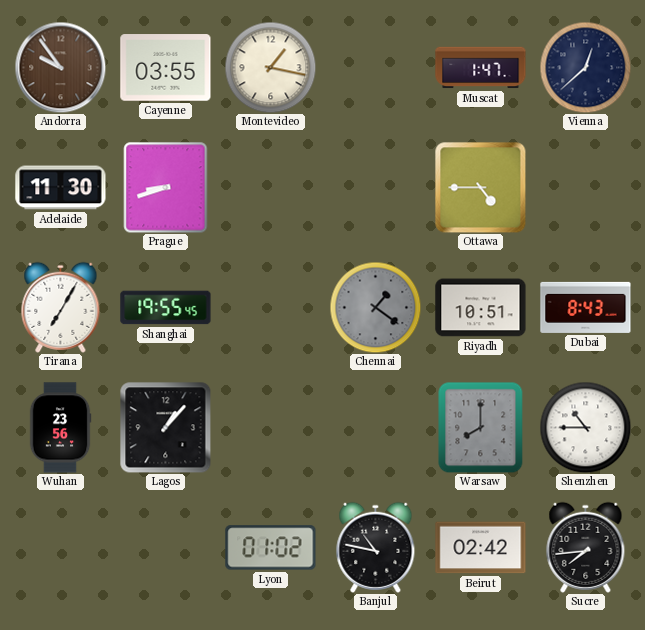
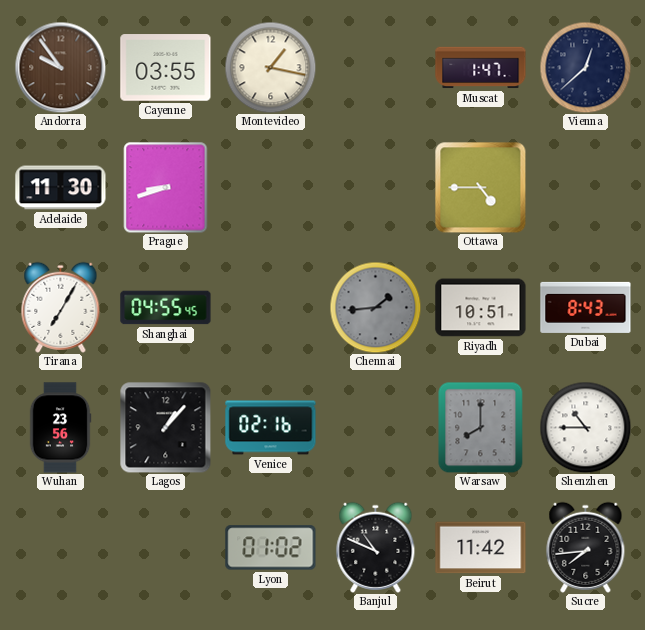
Shanghai: 19:55 -> 04:55
Chennai: 1:21 -> 1:44
Venice: none -> 02:16
Banjul: 10:47 -> 10:49
Beirut: 02:42 -> 11:42
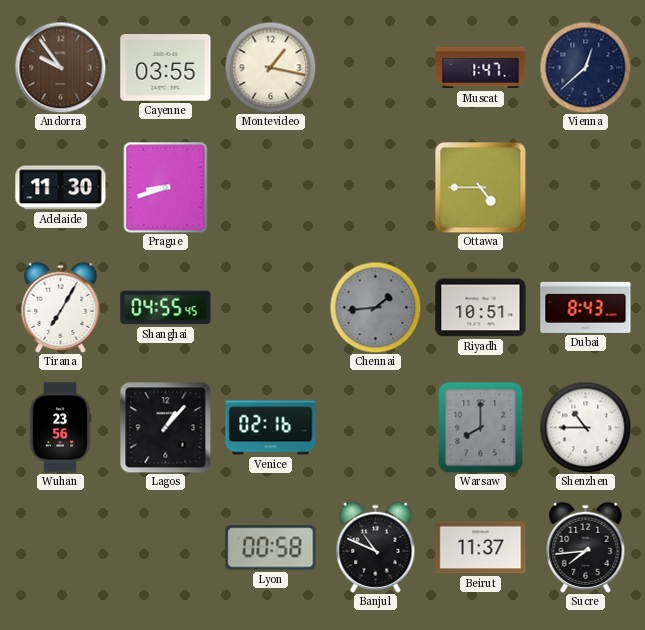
Lyon: 01:02 -> 00:58
Beirut: 11:42 -> 11:37
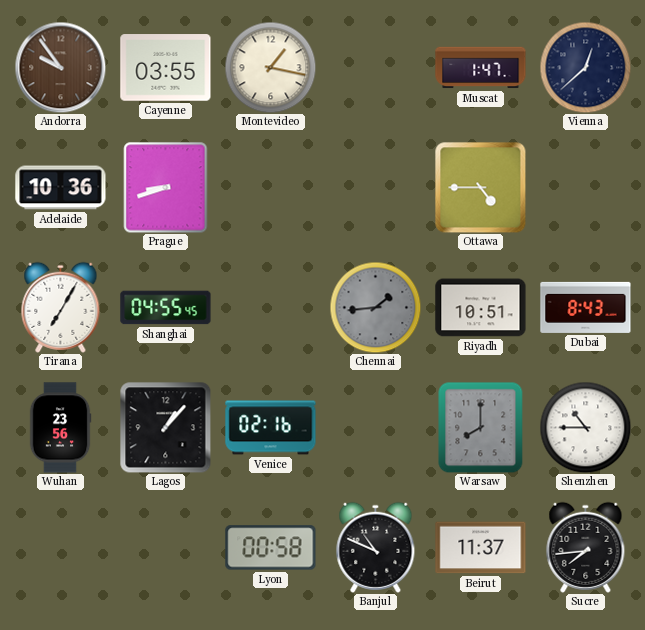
Adelaide: 11:30 -> 10:36
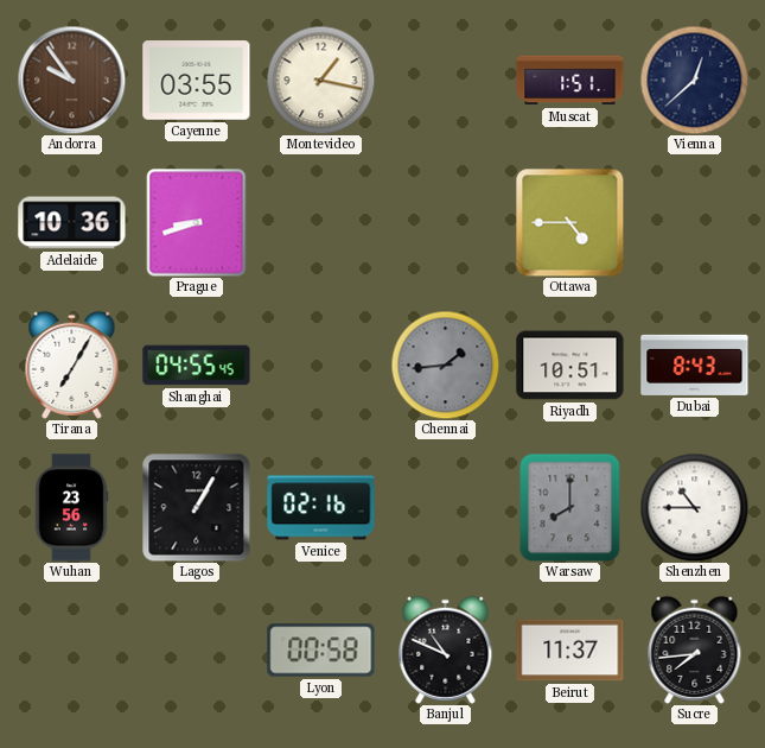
Muscat: 1:47 -> 1:51
Lagos: 1:07 -> 1:05
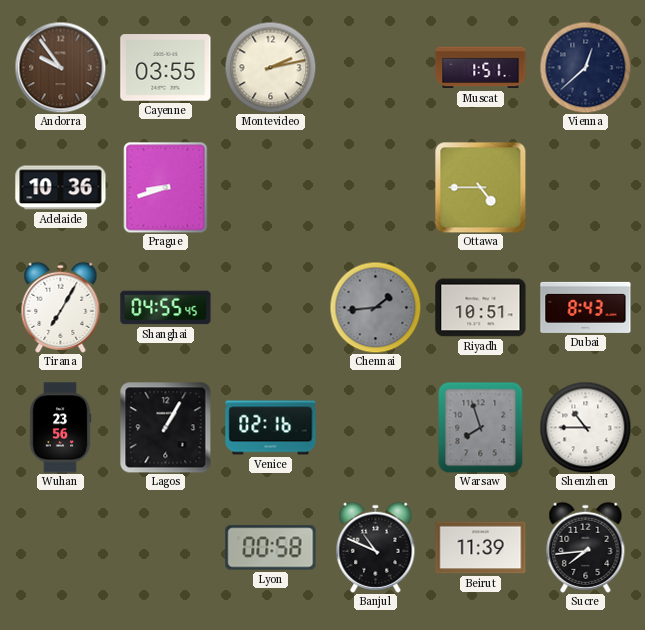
Montevideo: 1:17 -> 2:13
Warsaw: 8:00 -> 7:57
Beirut: 11:37 -> 11:39
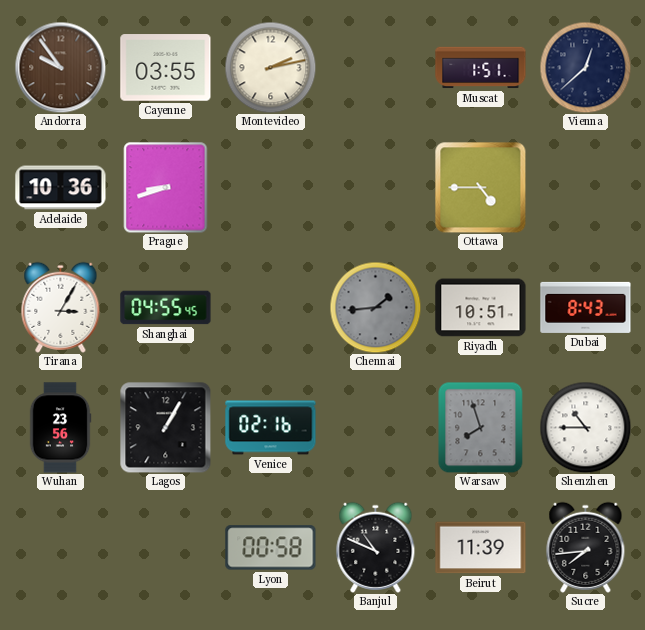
Tirana: 7:05 -> 3:05
